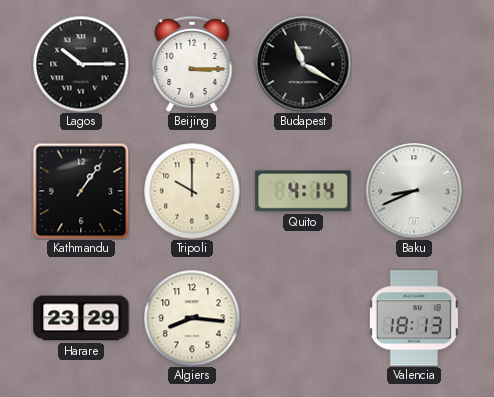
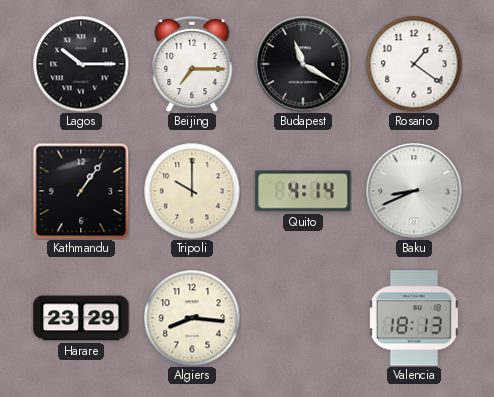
Beijing: 3:15 -> 7:15
Rosario: none -> 1:21
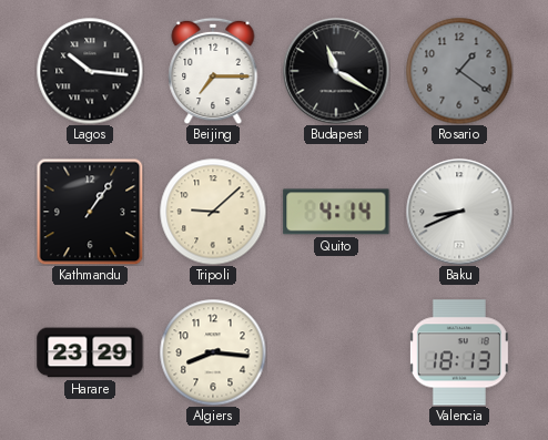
Lagos: 10:15 -> 10:16
Rosario dial: white -> grey
Tripoli: 10:00 -> 9:08
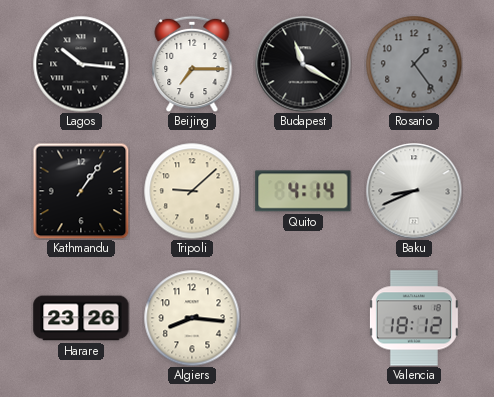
Rosario: 1:21 -> 1:24
Harare: 23:29 -> 23:26
Valencia: 18:13 -> 18:12
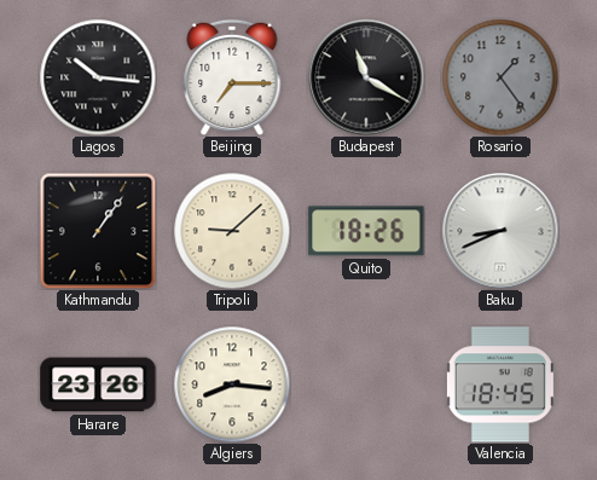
Quito: 4:14 -> 18:26
Valencia: 18:12 -> 18:45
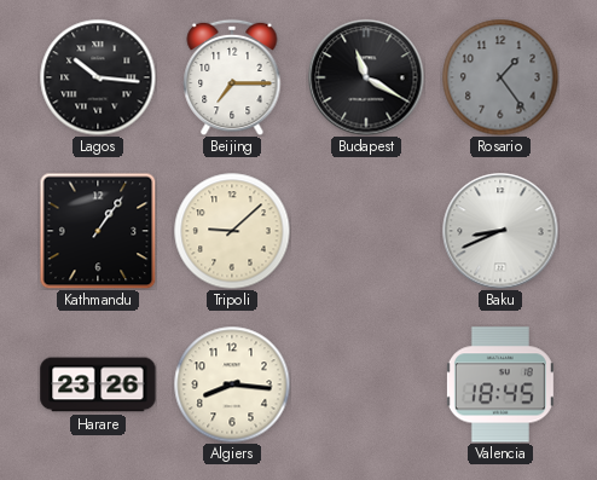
Quito: 18:26 -> none
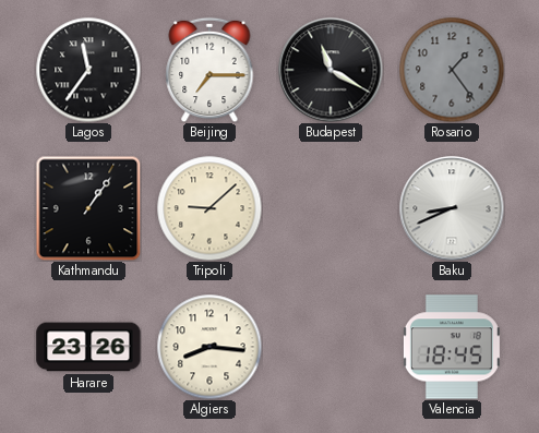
Lagos: 10:16 -> 11:36
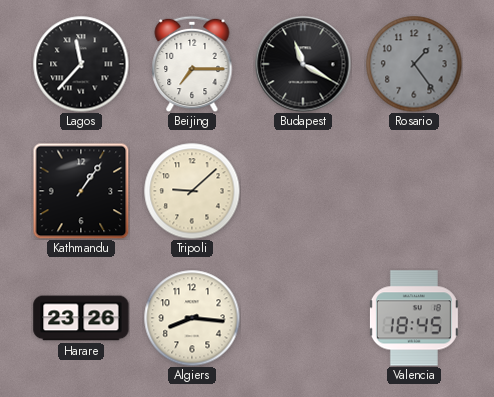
Lagos: 11:36 -> 11:37
Baku: 8:41 -> none
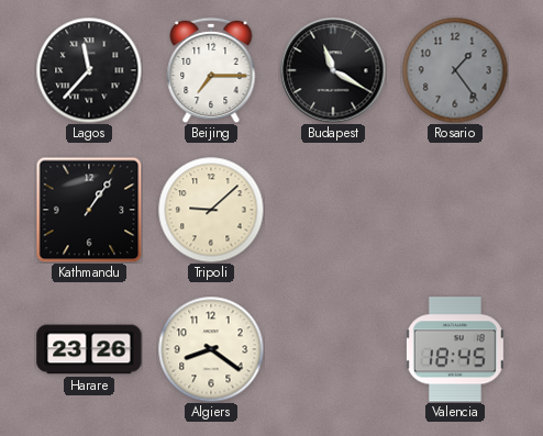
Algiers: 8:16 -> 8:21
